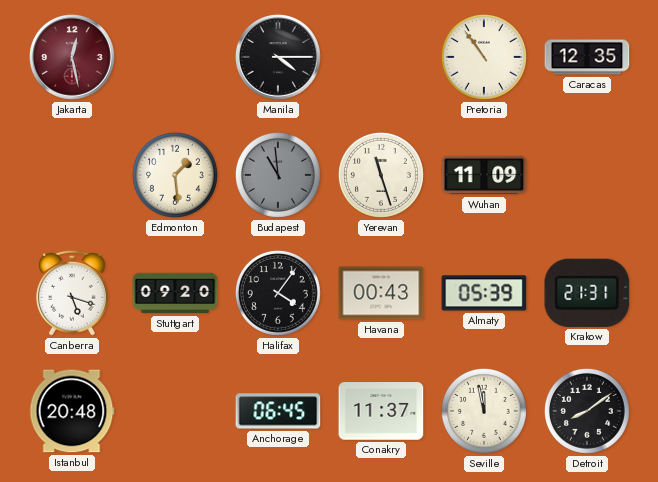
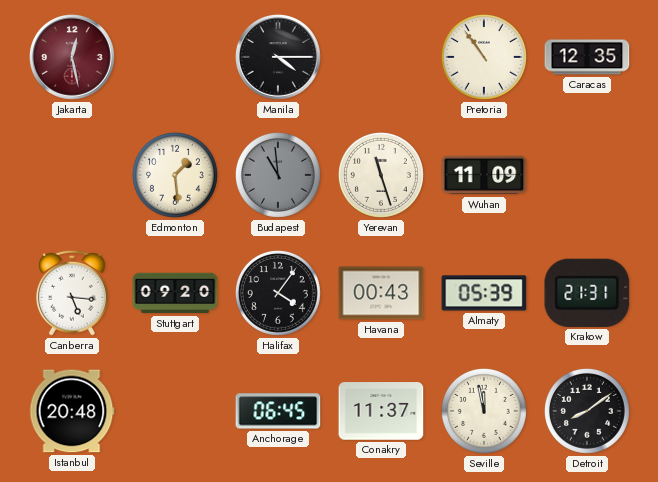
Canberra: 5:18 -> 5:16
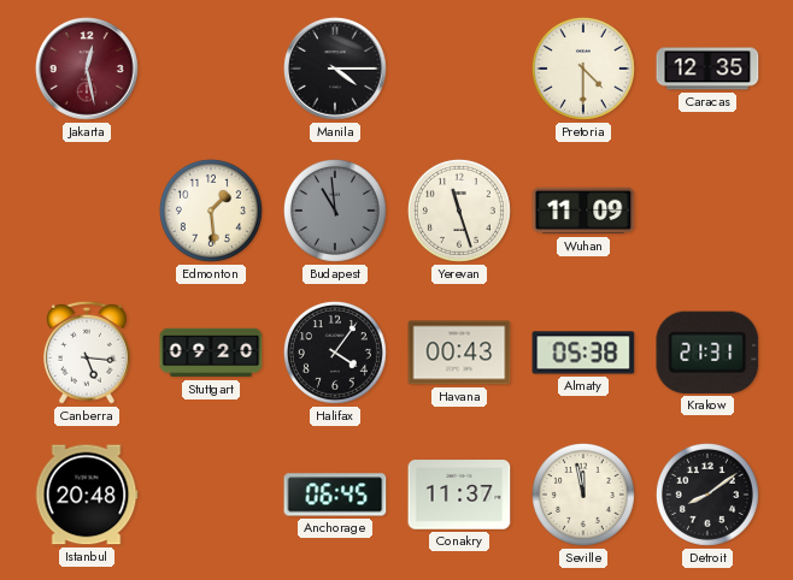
Pretoria: 10:54 -> 4:30
Almaty: 05:39 -> 05:38
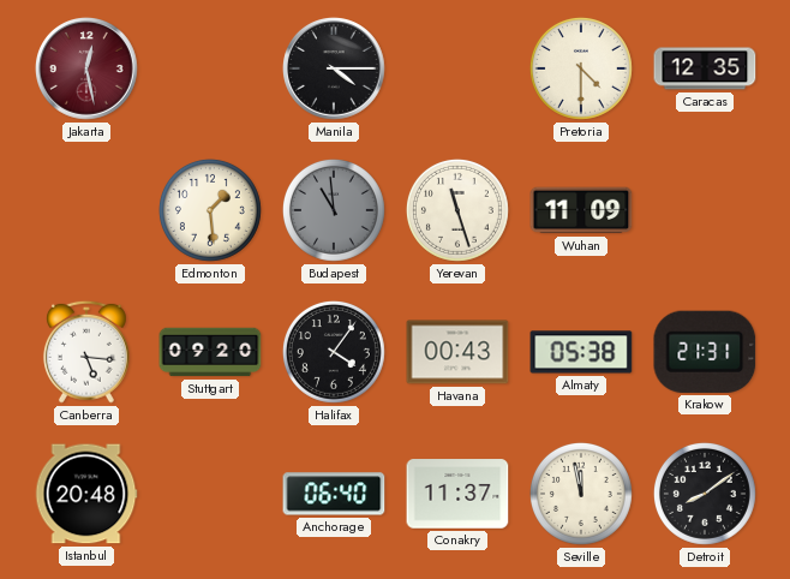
Anchorage: 06:45 -> 06:40
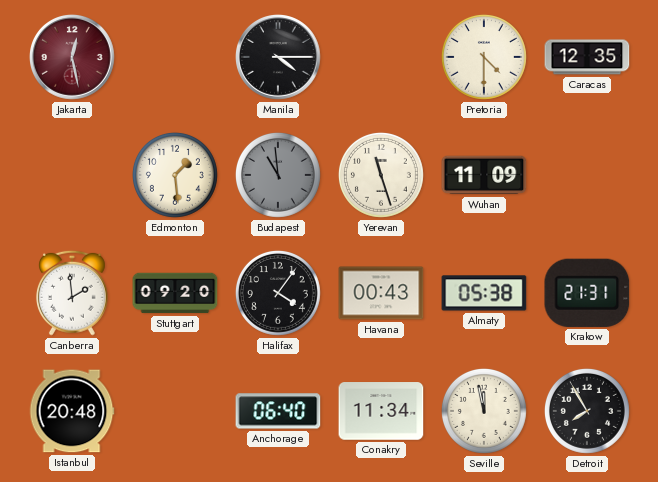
Canberra: 5:16 -> 1:59
Conakry: 11:37 -> 11:34
Detroit: 8:09 -> 7:55
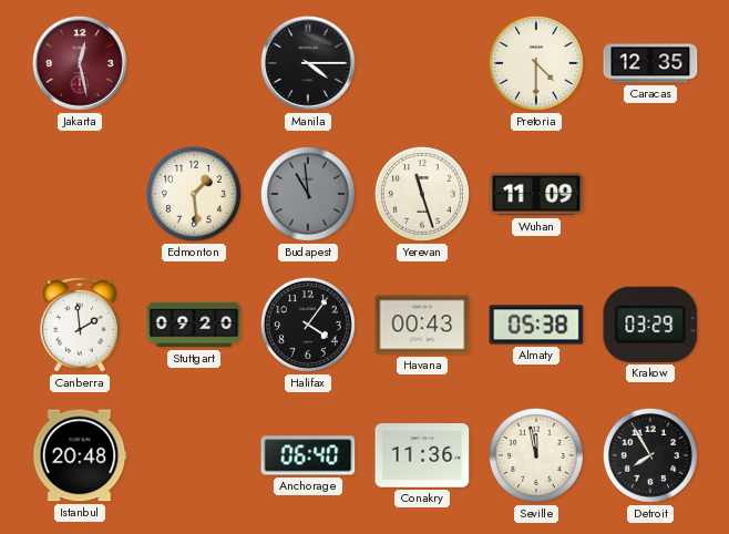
Krakow: 21:31 -> 03:29
Conakry: 11:34 -> 11:36
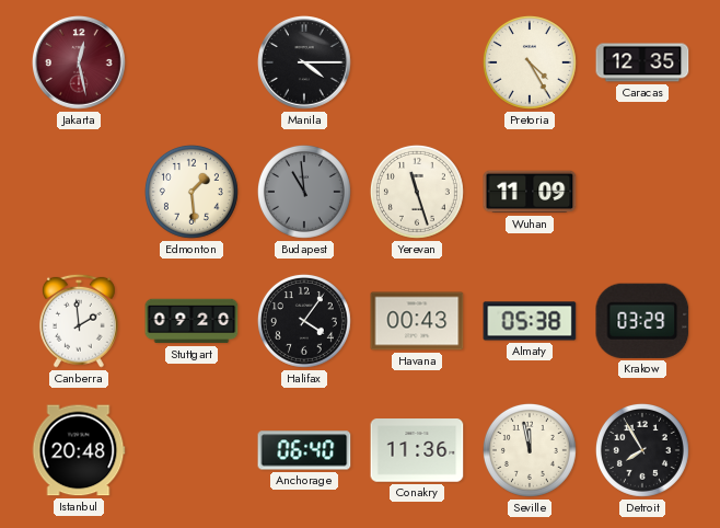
Pretoria: 4:30 -> 4:25
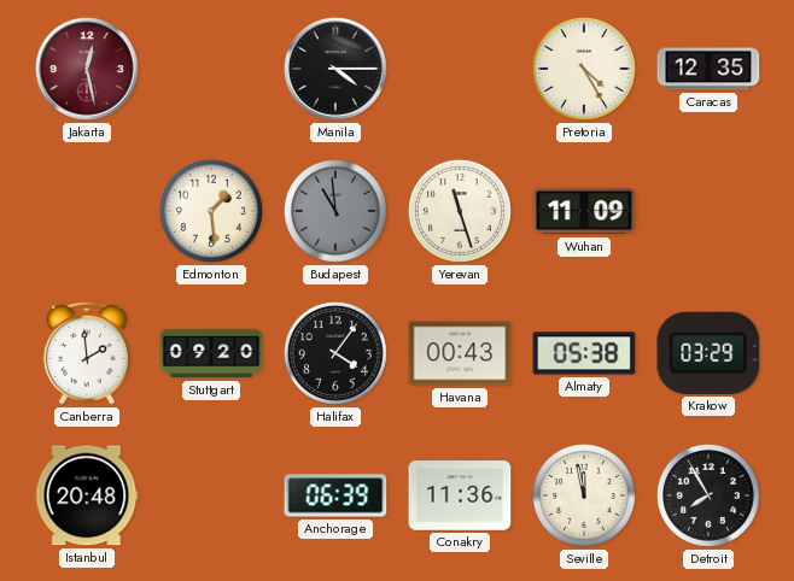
Anchorage: 06:40 -> 06:39
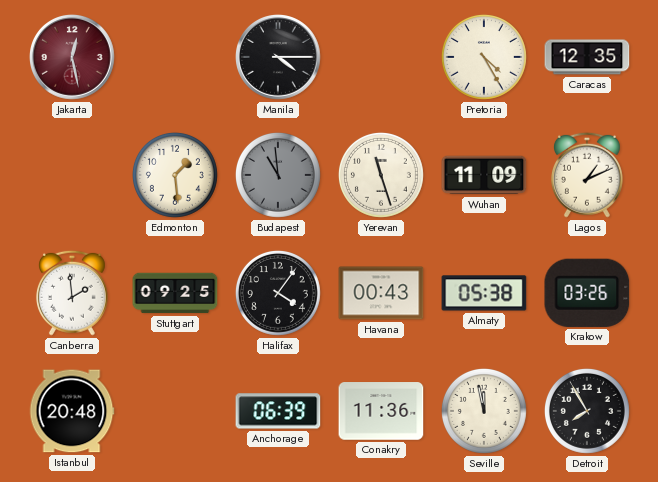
Lagos: none -> 1:11
Stuttgart: 09:20 -> 09:25
Krakow: 03:29 -> 03:26
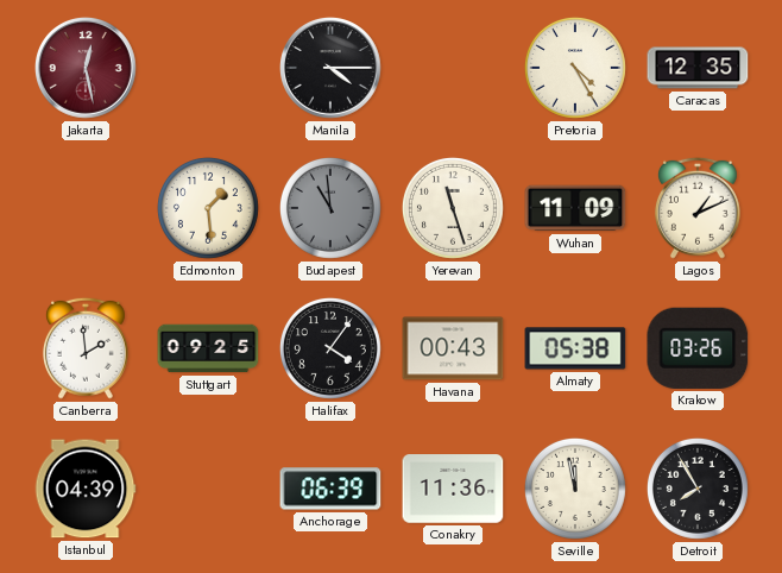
Istanbul: 20:48 -> 04:39
